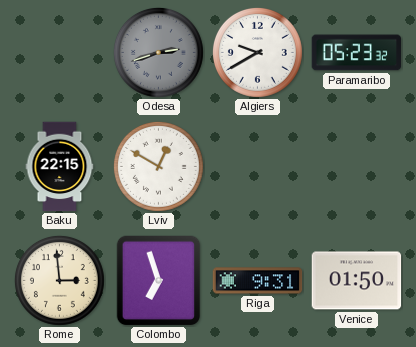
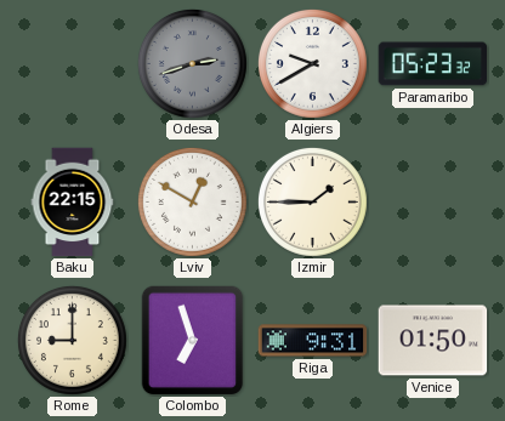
Izmir: none -> 1:45
Rome: 2:59 -> 9:00
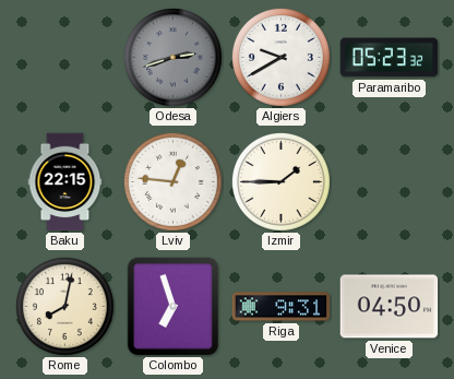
Lviv: 12:50 -> 12:46
Rome: 9:00 -> 8:02
Venice: 01:50 -> 04:50
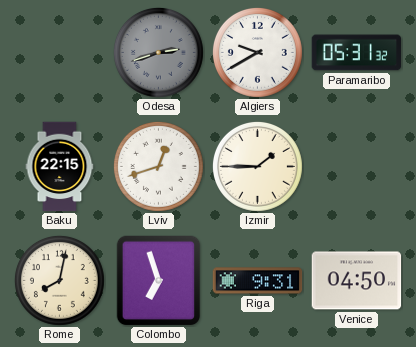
Paramaribo: 05:23 -> 05:31
Lviv: 12:46 -> 12:42
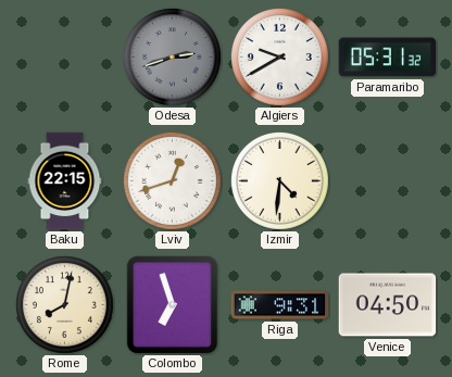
Izmir: 1:45 -> 4:31
